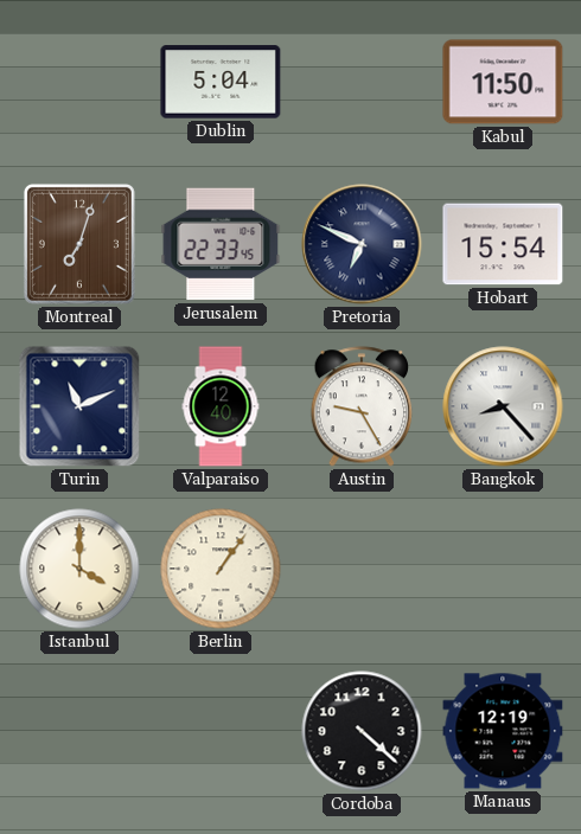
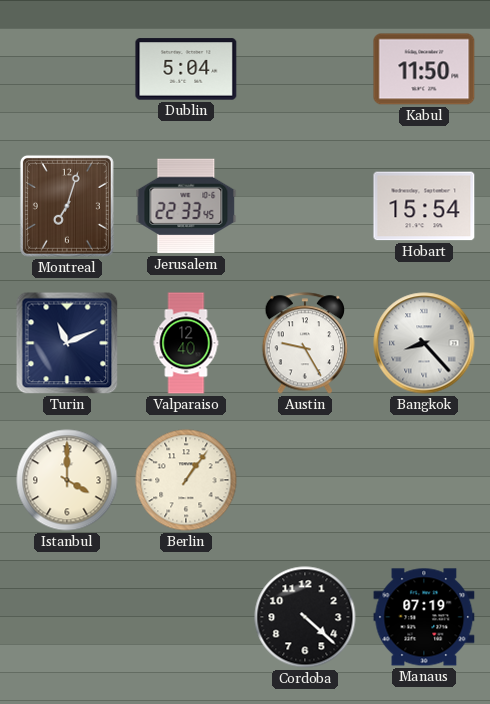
Pretoria: 6:49 -> none
Manaus: 12:19 -> 07:19
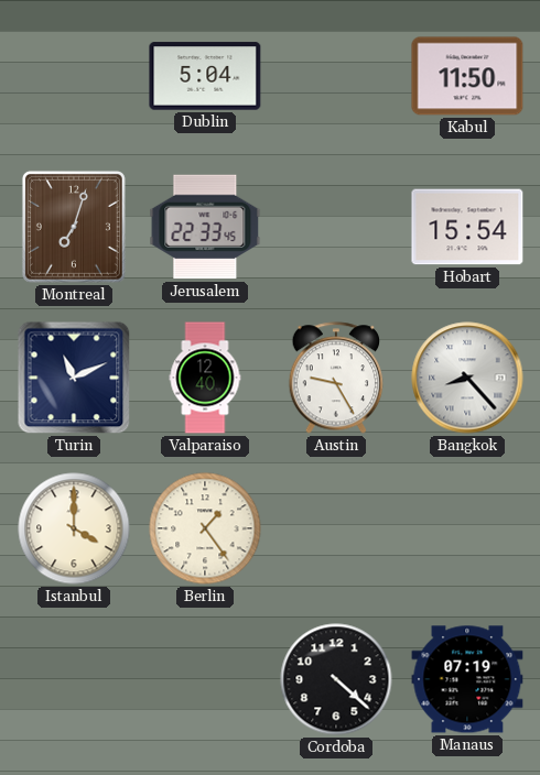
Berlin: 1:06 -> 1:24
